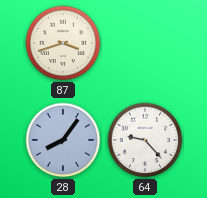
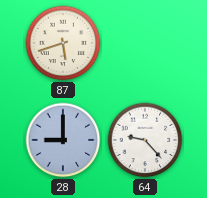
87: 3:42 -> 5:42
28: 8:06 -> 9:00
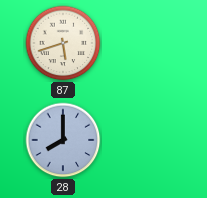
28: 9:00 -> 8:00
64: 9:23 -> none
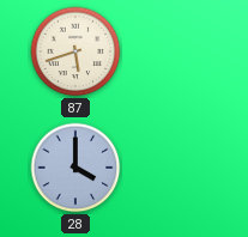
28: 8:00 -> 4:00
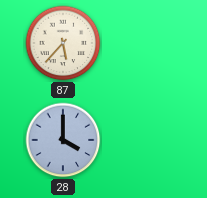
87: 5:42 -> 5:37
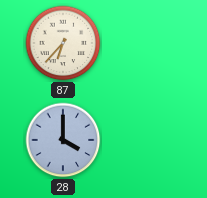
87: 5:37 -> 6:37
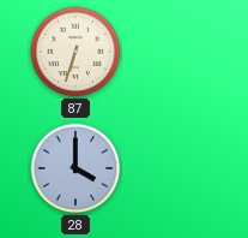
87: 6:37 -> 6:33
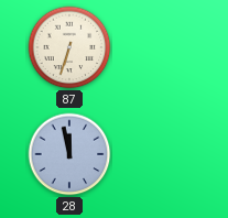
28: 4:00 -> 11:58
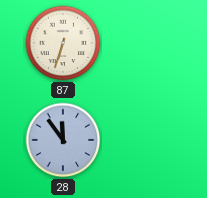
28: 11:58 -> 11:54
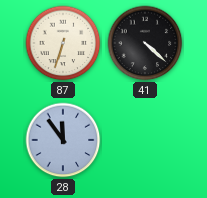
41: none -> 4:22
